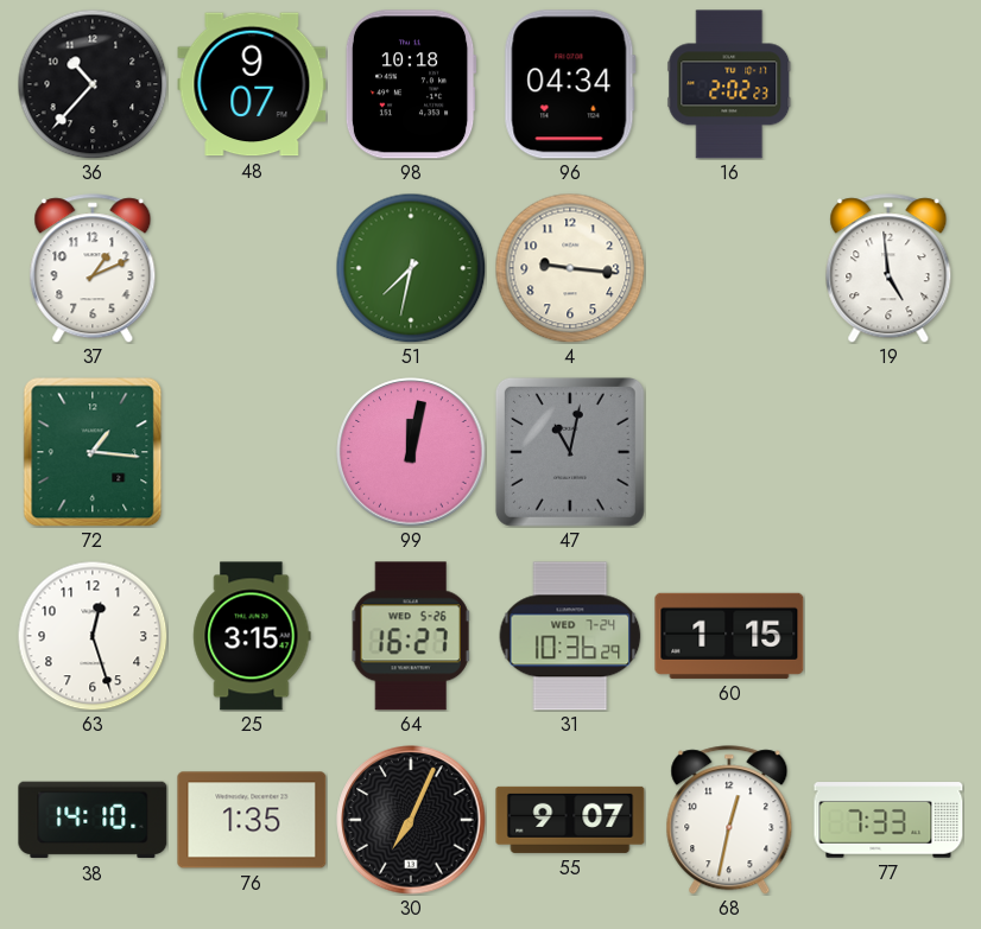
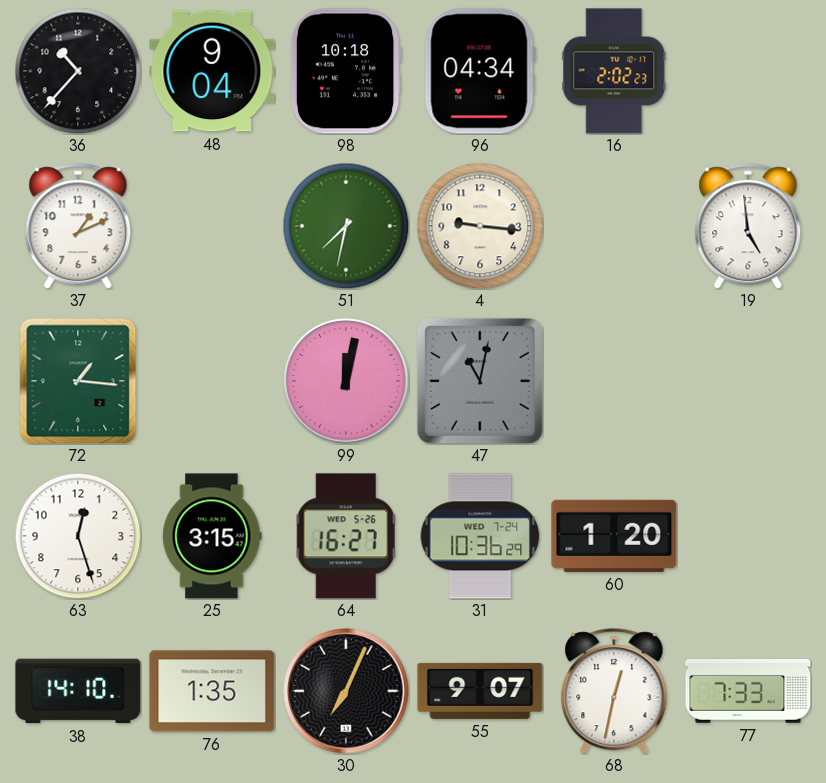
48: 9:07 -> 9:04
60: 1:15 -> 1:20
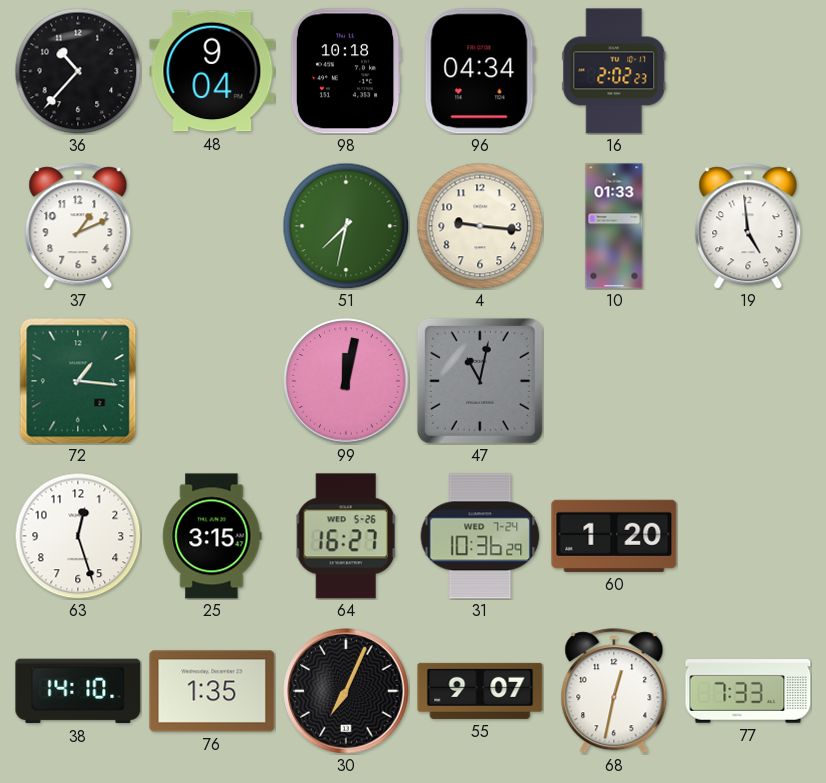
10: none -> 01:33
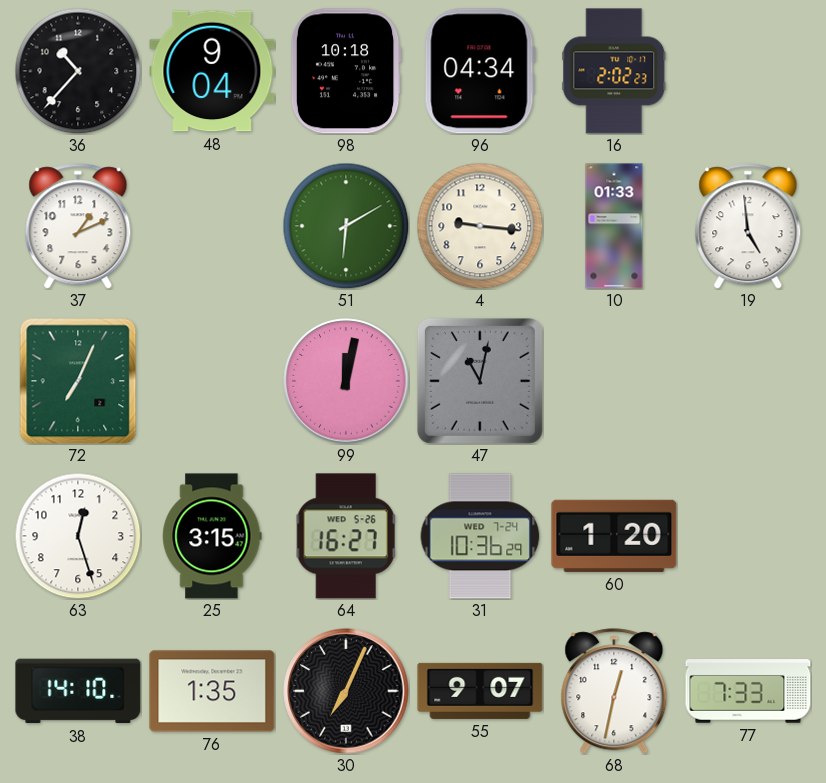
51: 7:32 -> 6:10
72: 1:16 -> 7:04
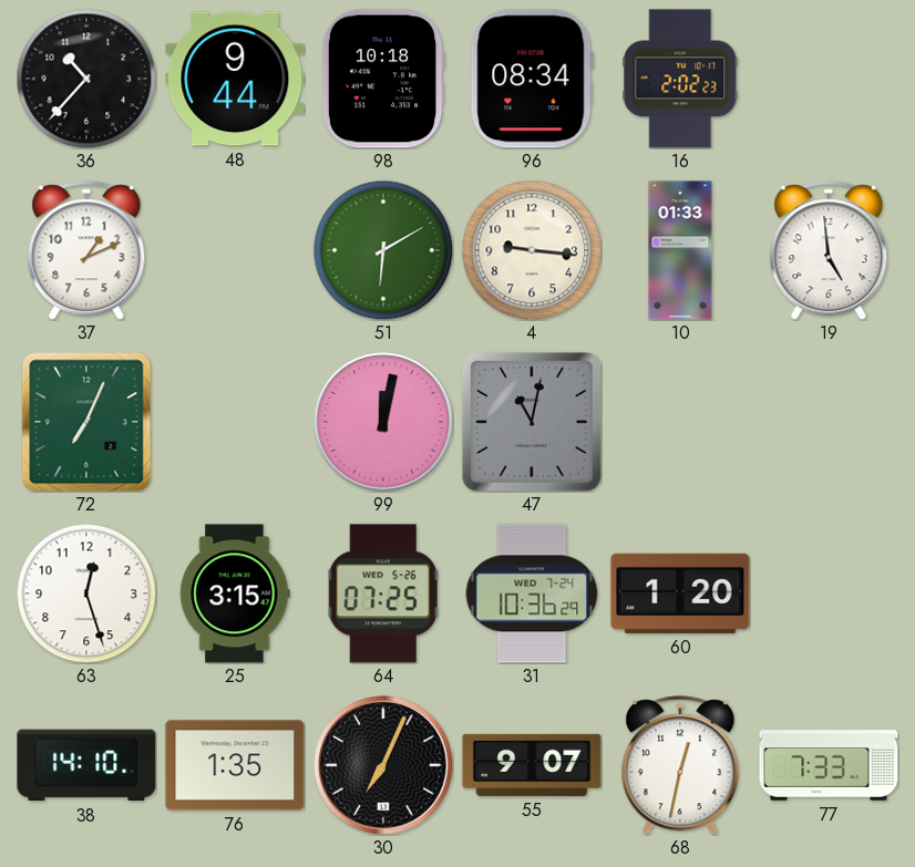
48: 9:04 -> 9:44
96: 04:34 -> 08:34
64: 16:27 -> 07:25
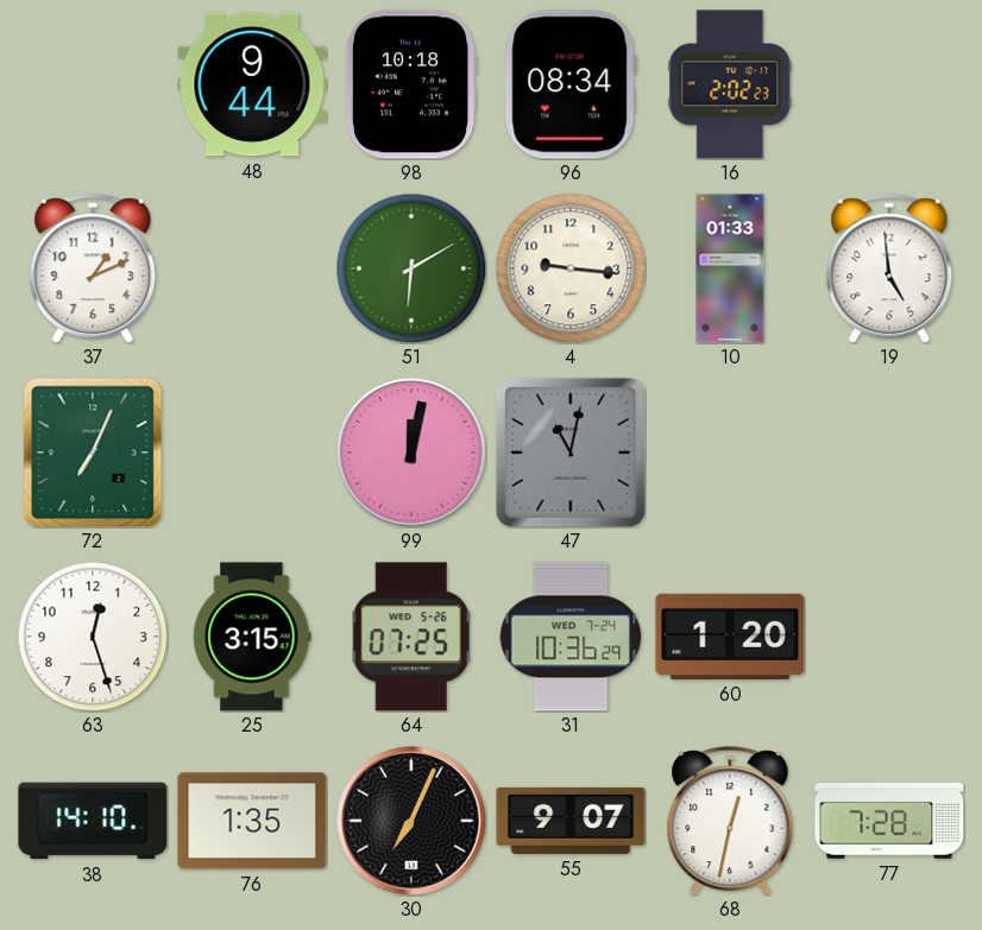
36: 10:37 -> none
77: 7:33 -> 7:28
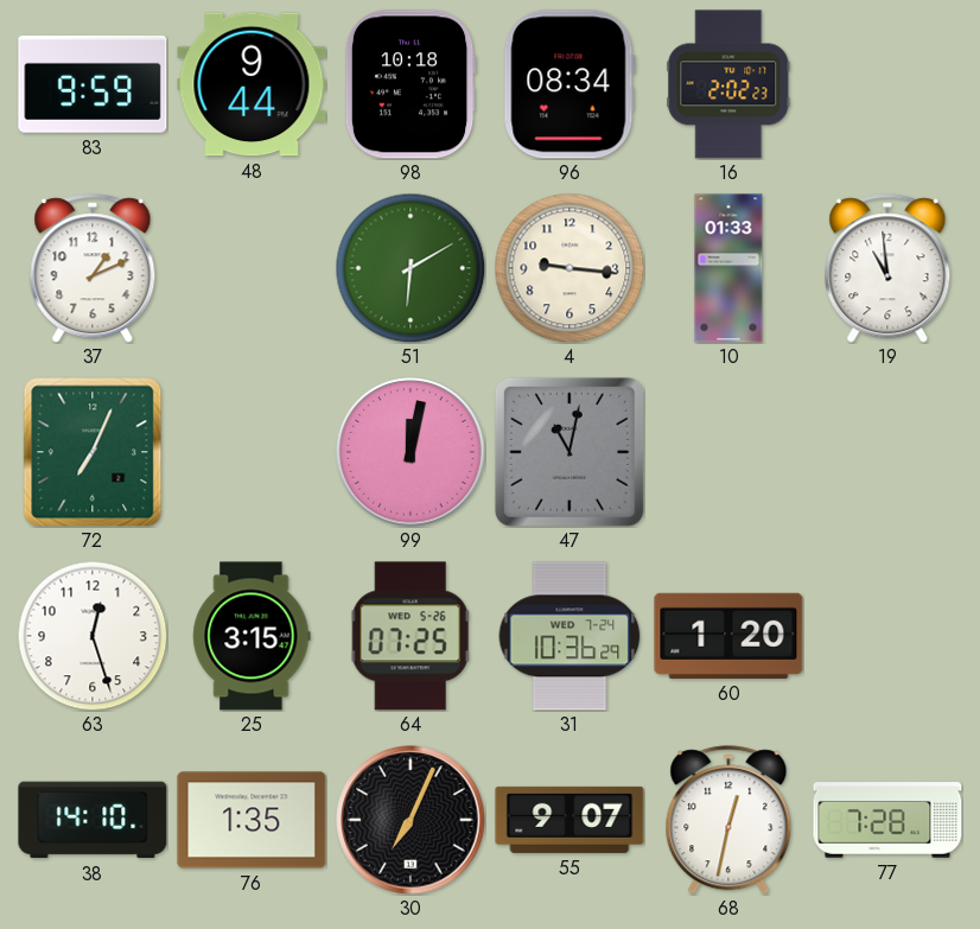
83: none -> 9:59
19: 4:59 -> 10:59
